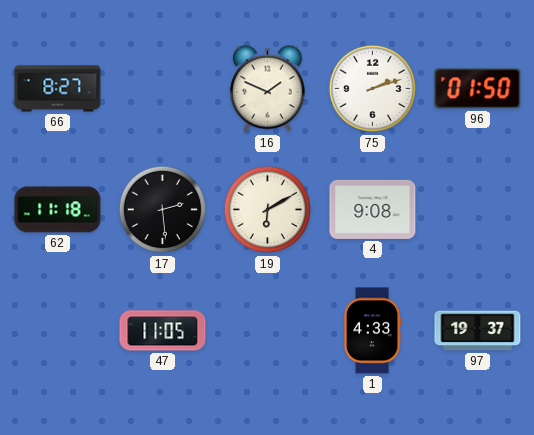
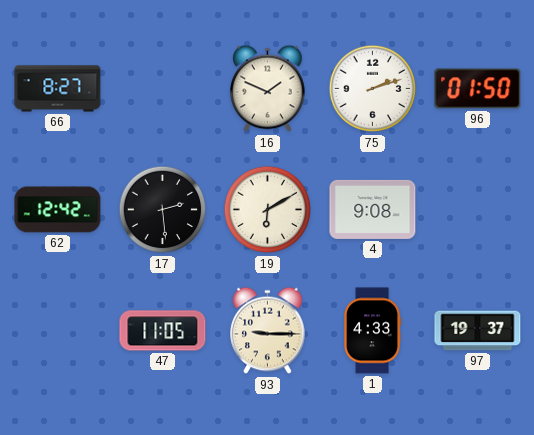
62: 11:18 -> 12:42
93: none -> 9:15
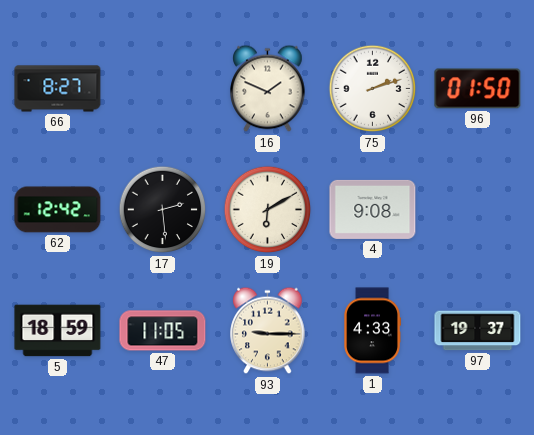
5: none -> 18:59
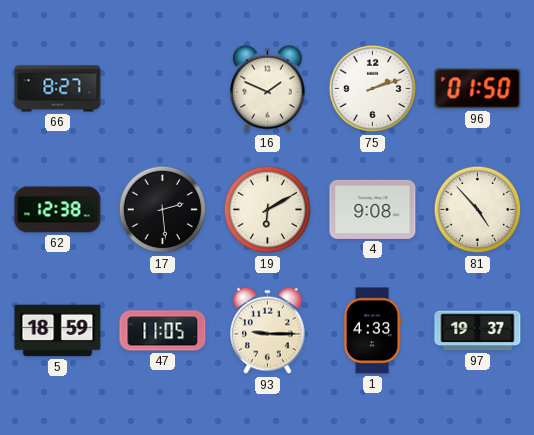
62: 12:42 -> 12:38
81: none -> 4:53
